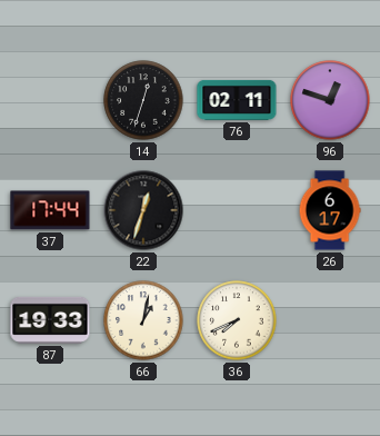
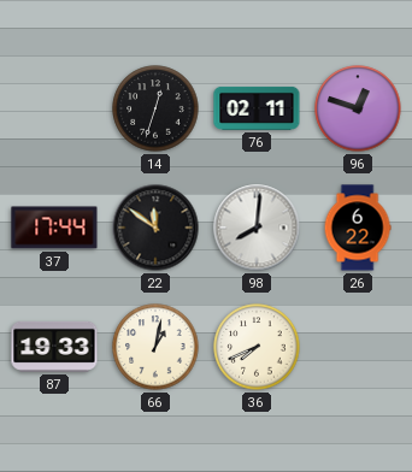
22: 12:33 -> 11:51
98: none -> 8:01
26: 6:17 -> 6:22
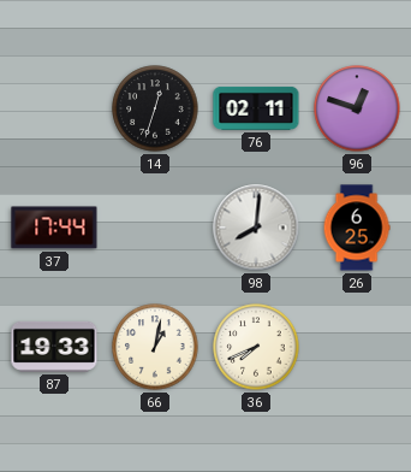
22: 11:51 -> none
26: 6:22 -> 6:25
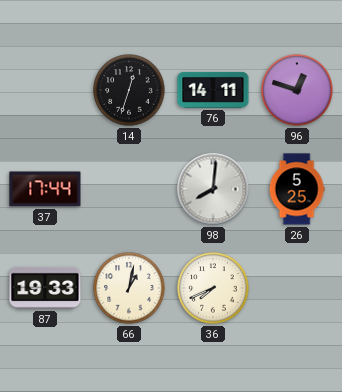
76: 02:11 -> 14:11
26: 6:25 -> 5:25
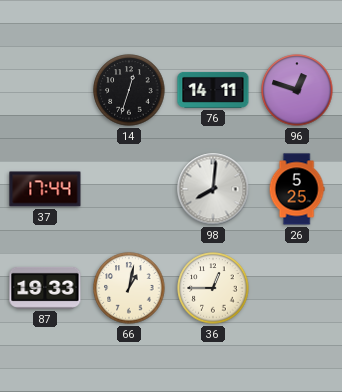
36: 7:41 -> 12:45
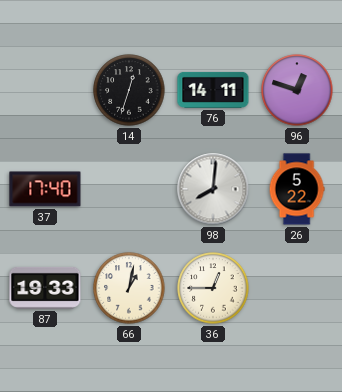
37: 17:44 -> 17:40
26: 5:25 -> 5:22
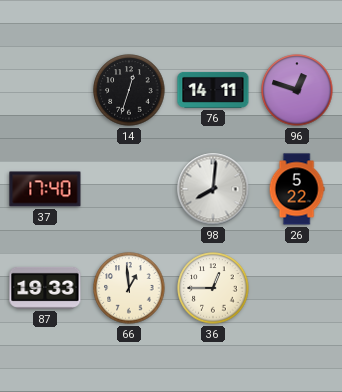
66: 1:02 -> 12:59
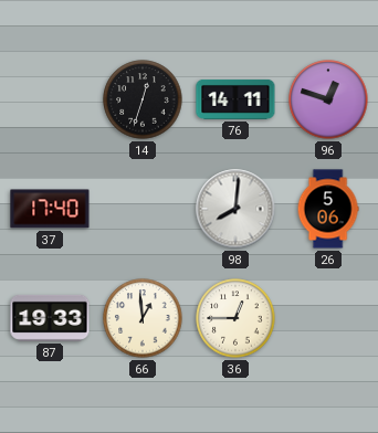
26: 5:22 -> 5:06
